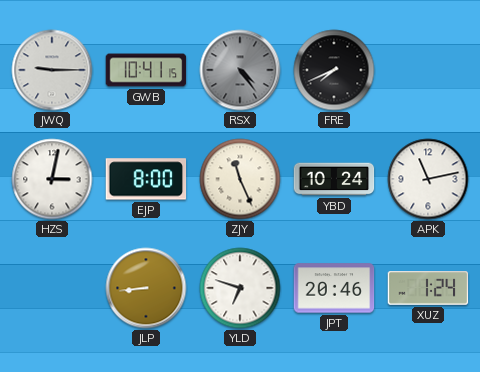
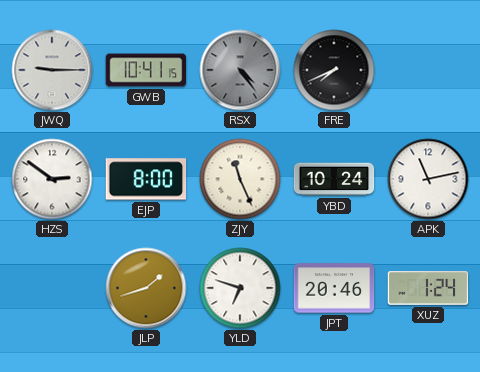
HZS: 3:02 -> 2:51
JLP: 8:44 -> 1:42
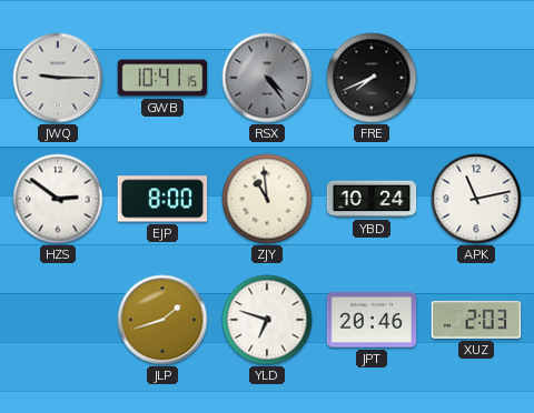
ZJY: 11:26 -> 10:59
XUZ: 1:24 -> 2:03
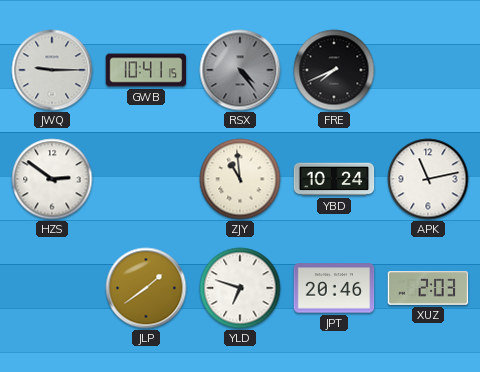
EJP: 8:00 -> none
JLP: 1:42 -> 1:39
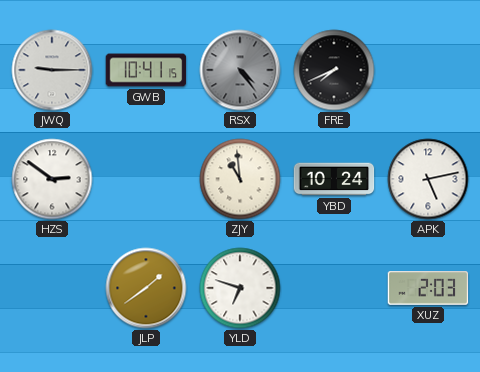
APK: 11:13 -> 5:13
JPT: 20:46 -> none
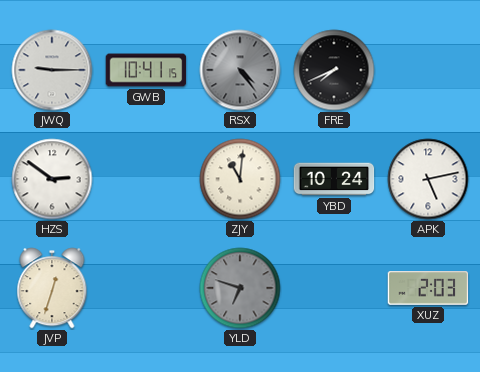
ZJY: 10:59 -> 11:01
JVP: none -> 12:33
JLP: 1:39 -> none
YLD dial: white -> grey
